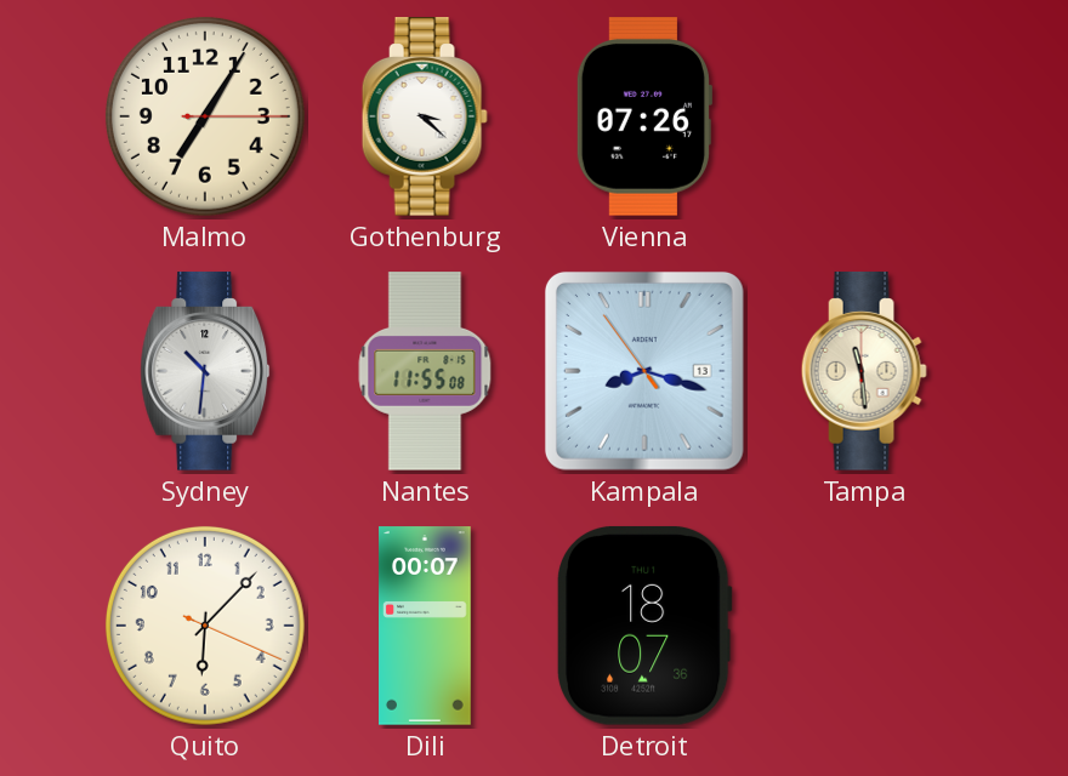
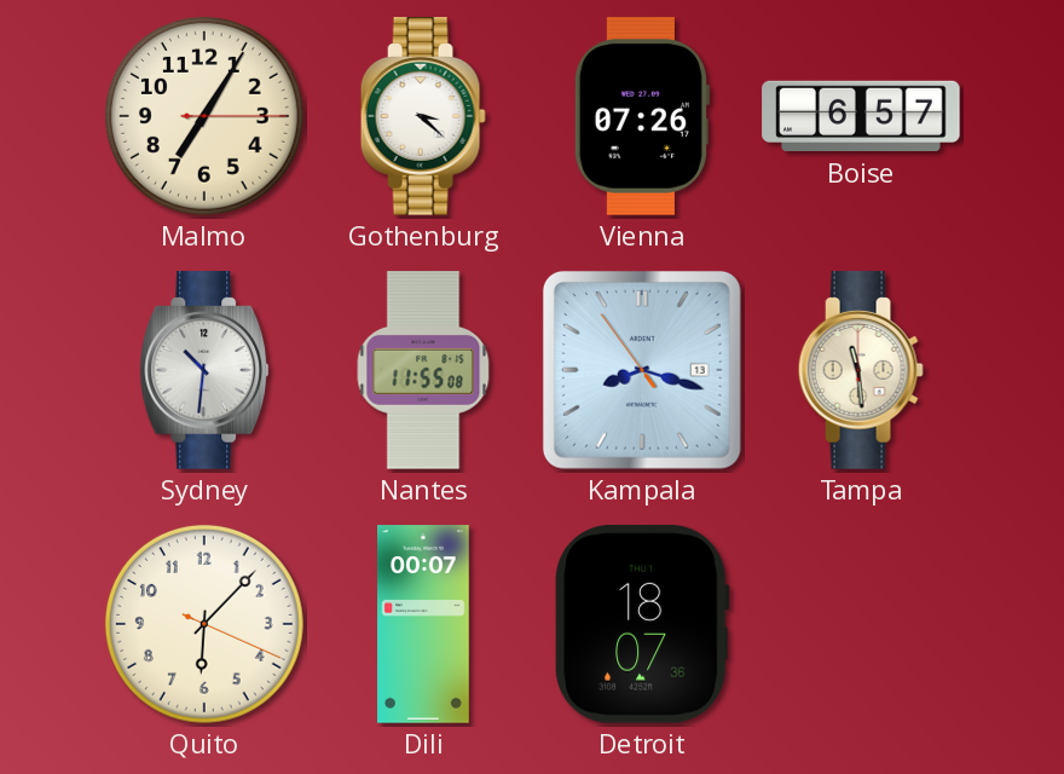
Boise: none -> 6:57
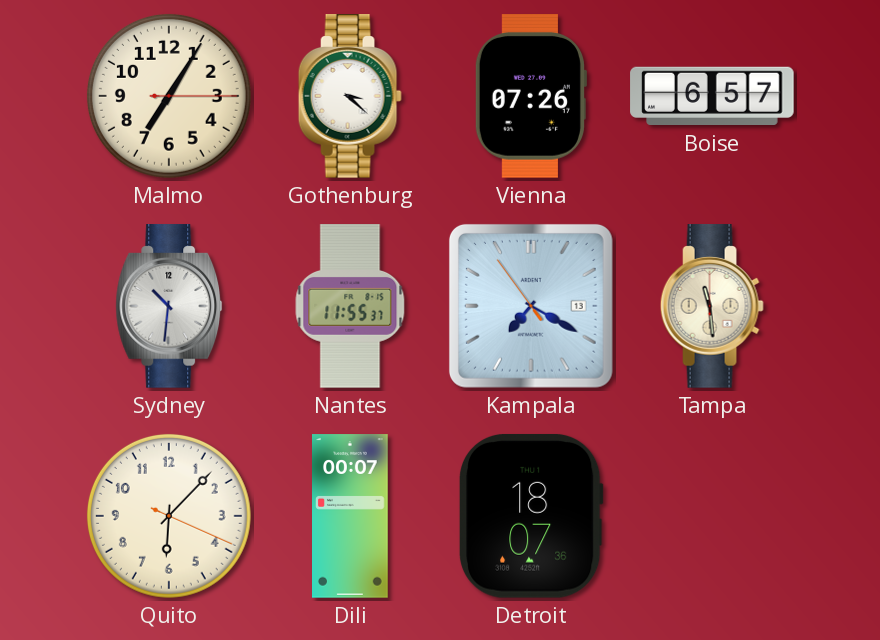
Nantes: 11:55:08 -> 11:55:37
Kampala: 8:17 -> 7:19
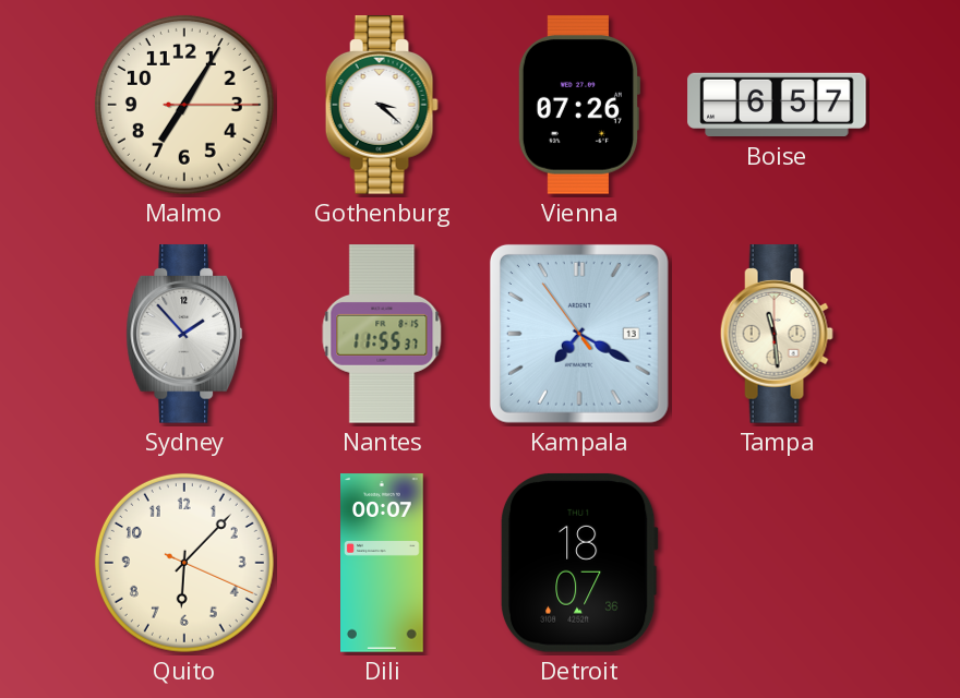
Sydney: 10:31 -> 1:53
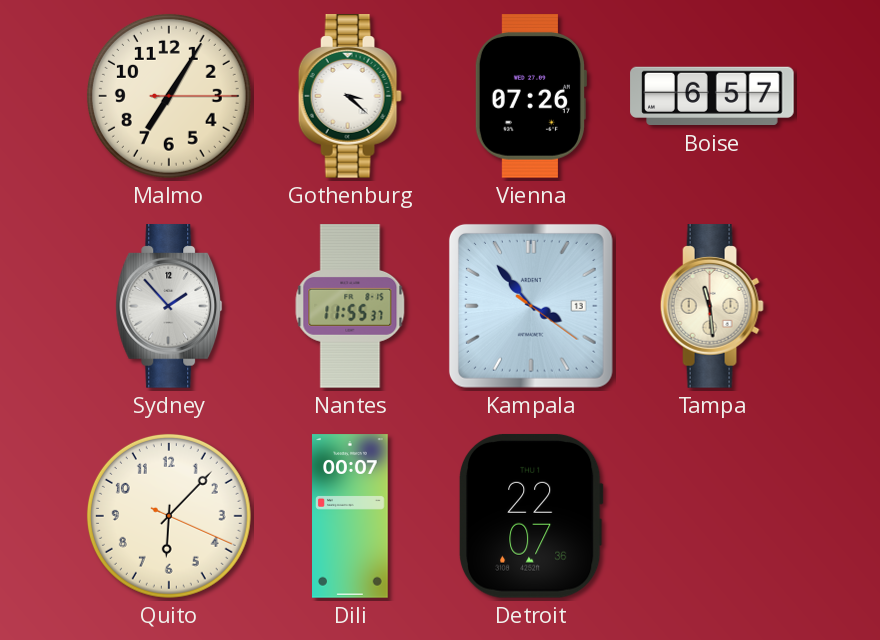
Kampala: 7:19 -> 3:53
Detroit: 18:07 -> 22:07
